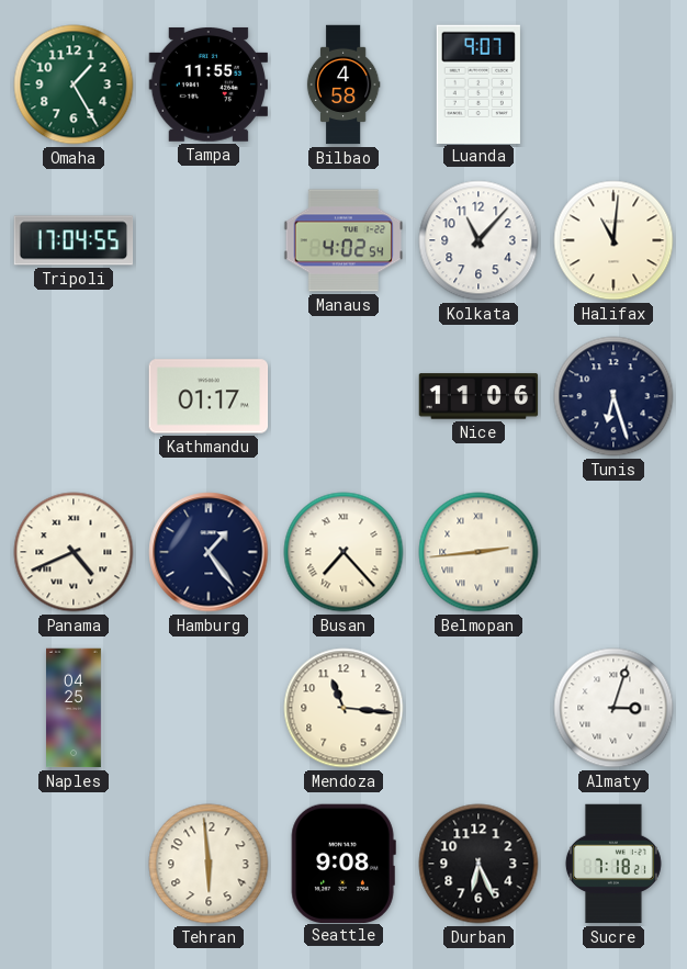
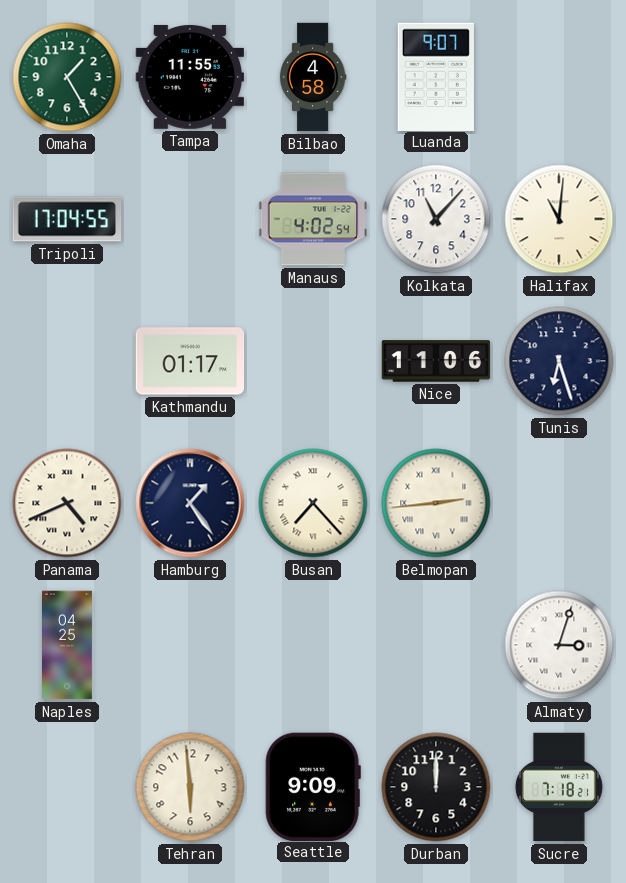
Mendoza: 11:16 -> none
Seattle: 9:08 -> 9:09
Durban: 6:26 -> 12:00
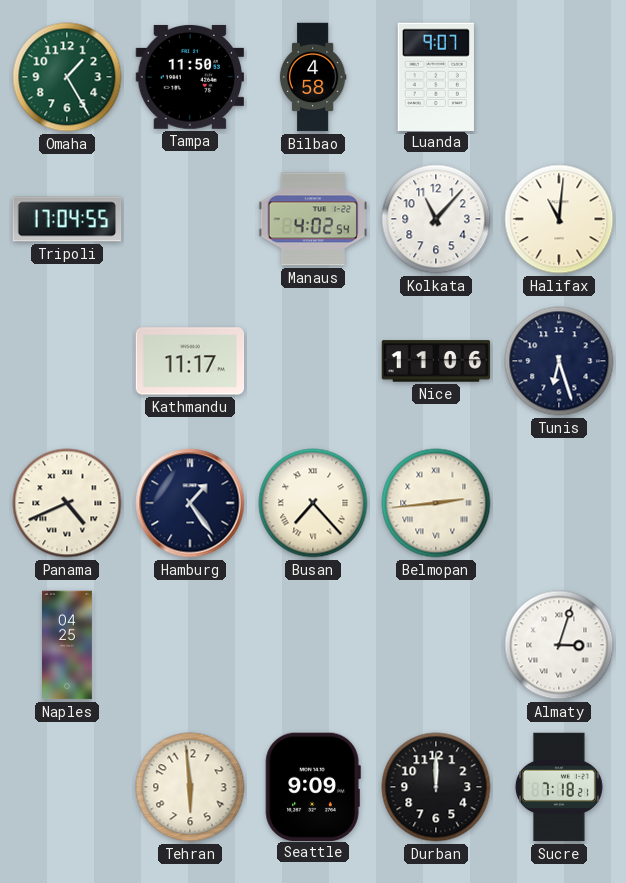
Tampa: 11:55 -> 11:50
Kathmandu: 01:17 -> 11:17
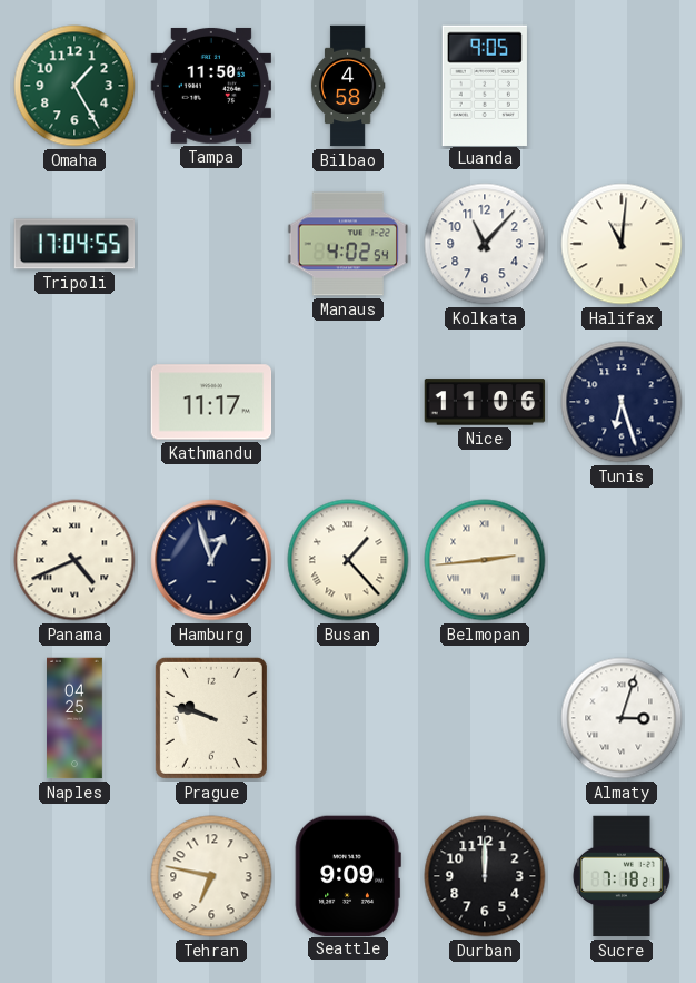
Luanda: 9:07 -> 9:05
Hamburg: 1:24 -> 12:57
Busan: 7:23 -> 1:23
Prague: none -> 9:48
Tehran: 5:59 -> 6:47
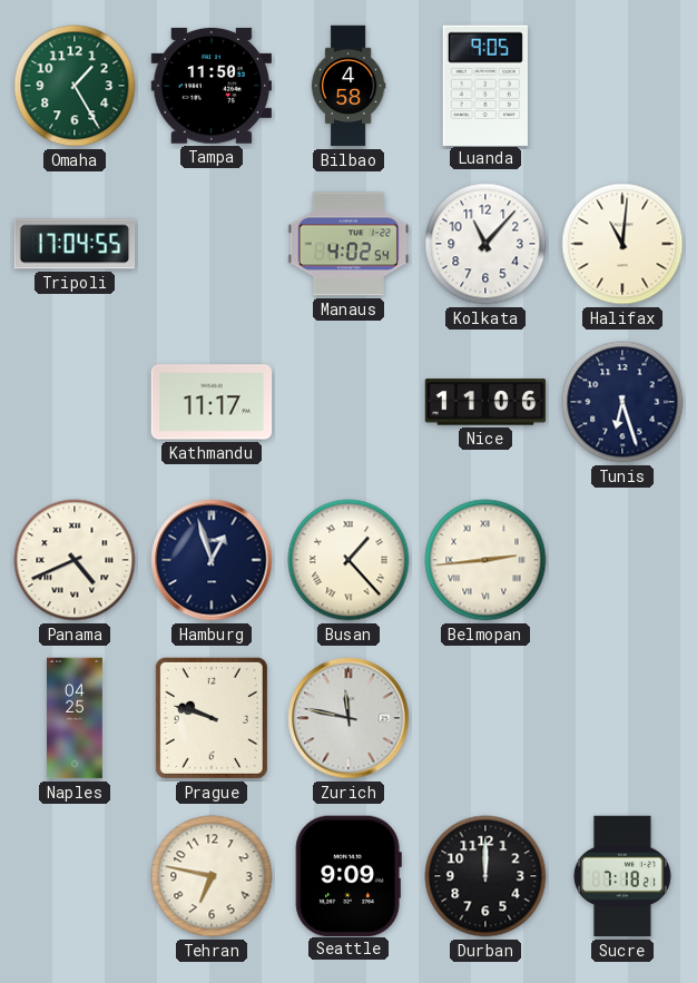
Zurich: none -> 11:47
Almaty: 3:03 -> none
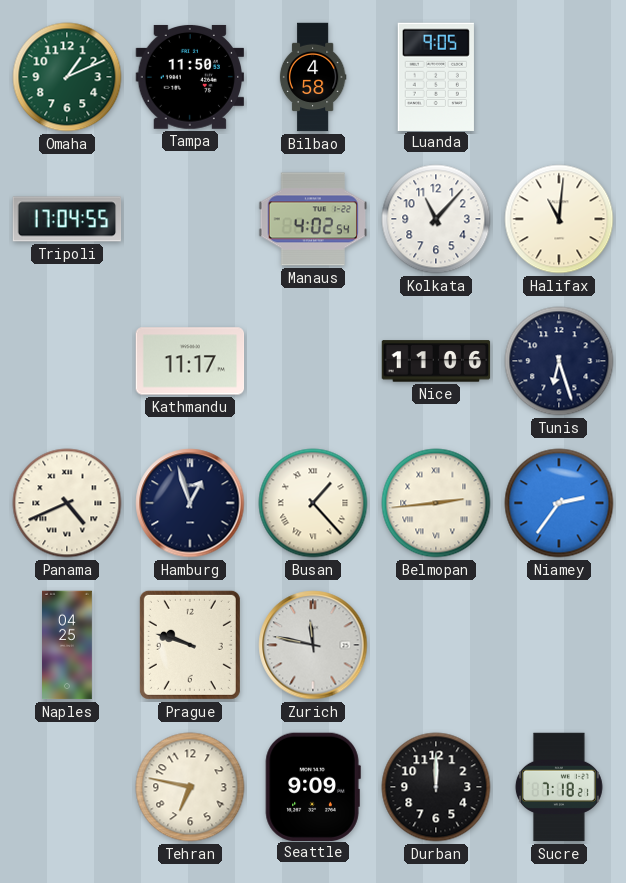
Omaha: 1:25 -> 1:11
Niamey: none -> 2:36
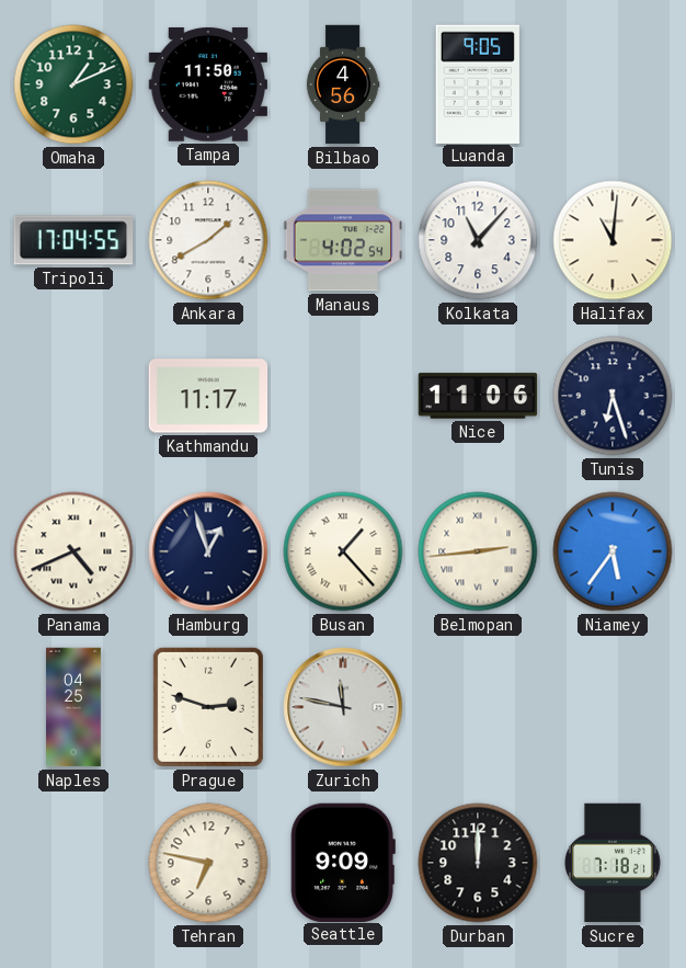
Bilbao: 4:58 -> 4:56
Ankara: none -> 1:40
Niamey: 2:36 -> 5:36
Prague: 9:48 -> 2:48
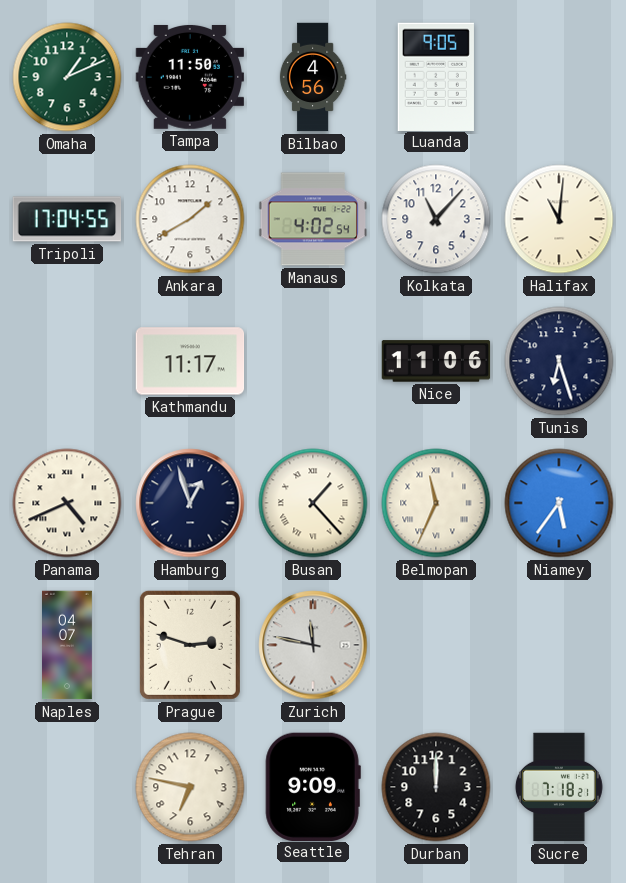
Belmopan: 2:44 -> 11:34
Naples: 04:25 -> 04:07
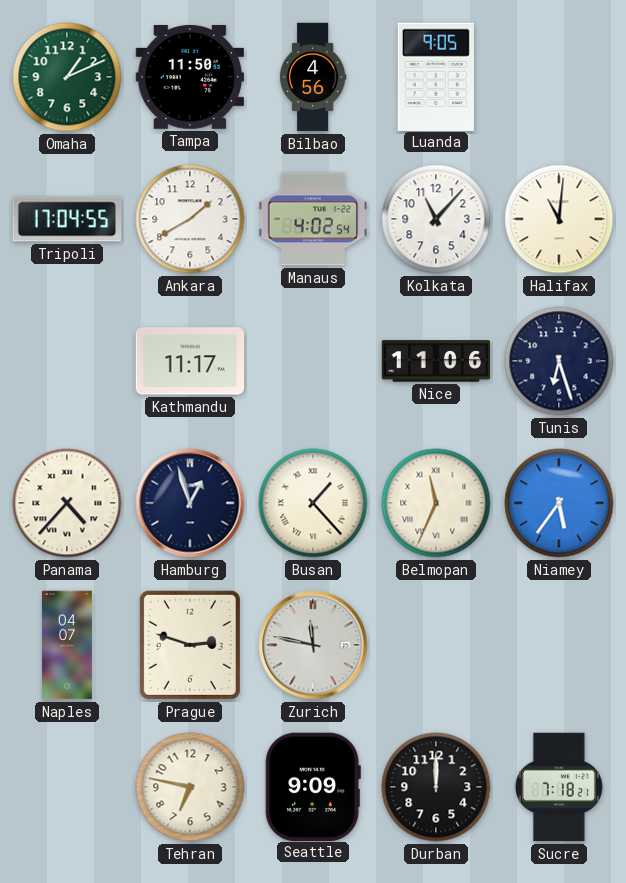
Panama: 4:41 -> 4:37
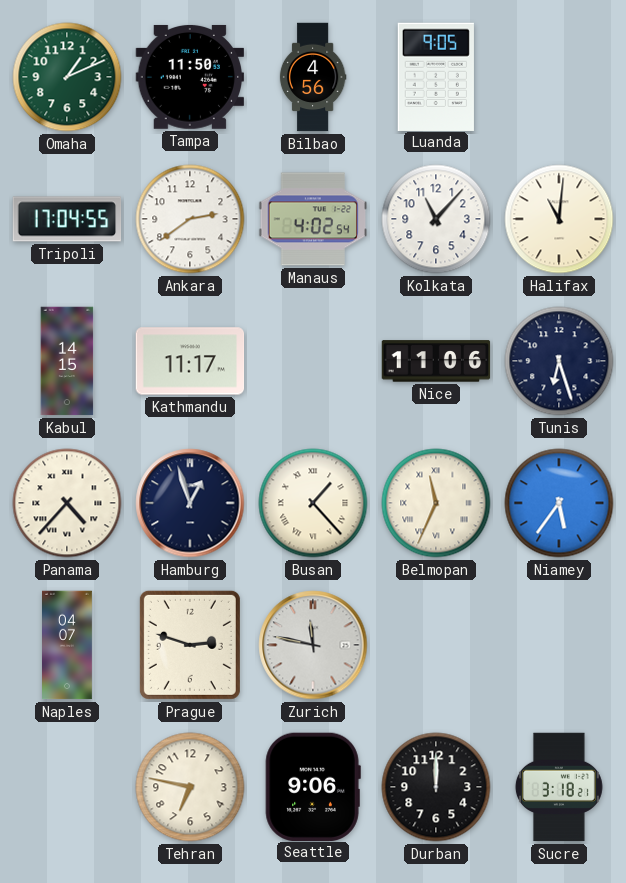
Ankara: 1:40 -> 2:39
Kabul: none -> 14:15
Seattle: 9:09 -> 9:06
Sucre: 7:18 -> 3:18
